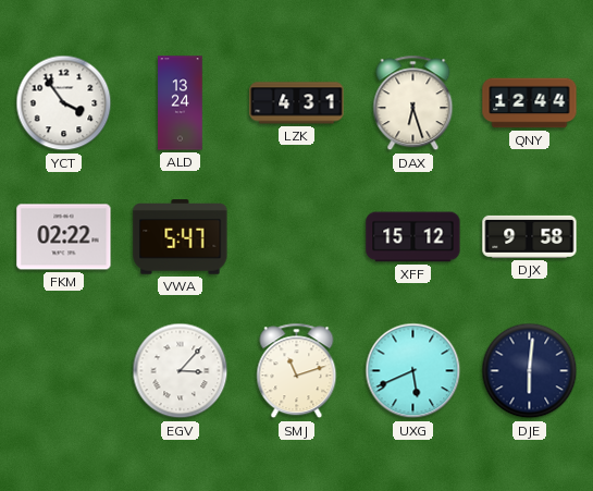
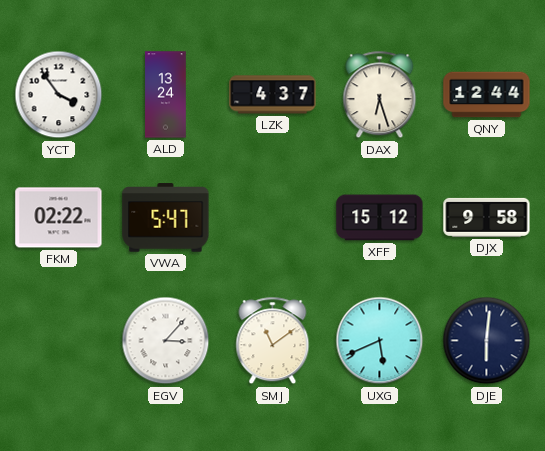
LZK: 4:31 -> 4:37
SMJ: 11:12 -> 11:09
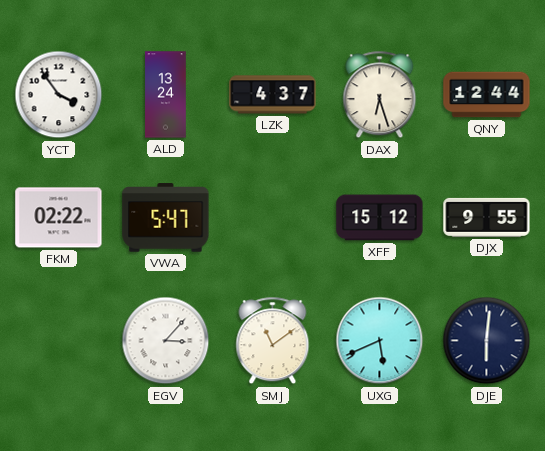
DJX: 9:58 -> 9:55
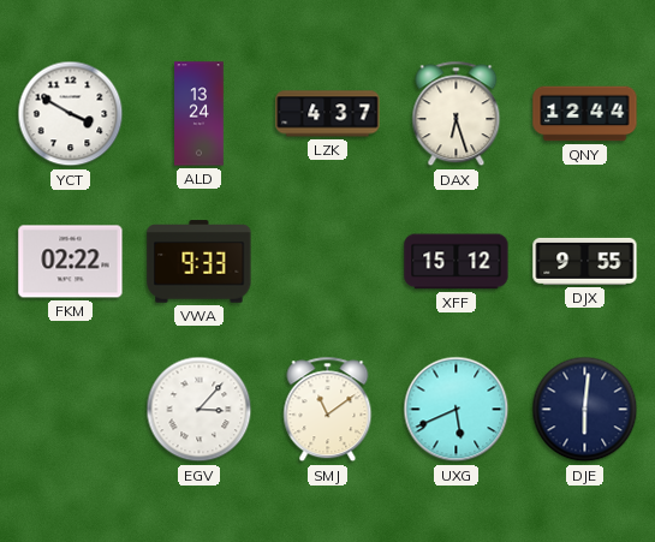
YCT: 3:54 -> 3:50
VWA: 5:47 -> 9:33
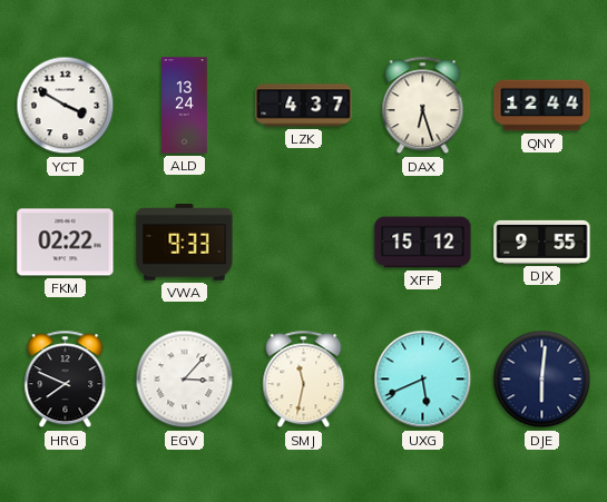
HRG: none -> 7:49
SMJ: 11:09 -> 11:32
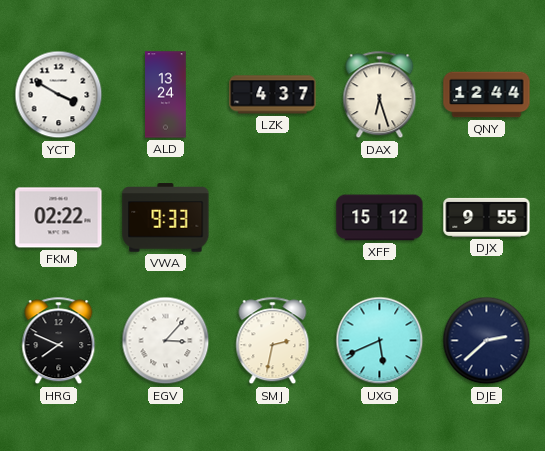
SMJ: 11:32 -> 2:32
DJE: 6:01 -> 2:38
